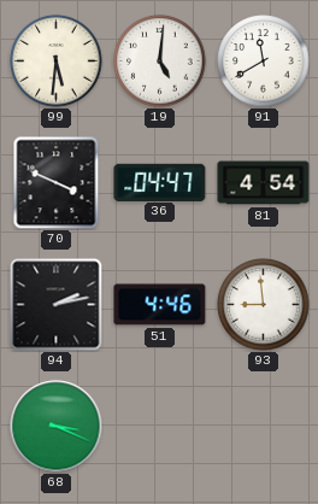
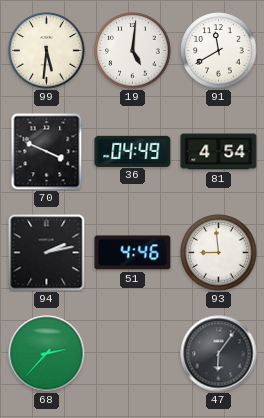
36: 04:47 -> 04:49
68: 3:19 -> 2:37
47: none -> 6:06
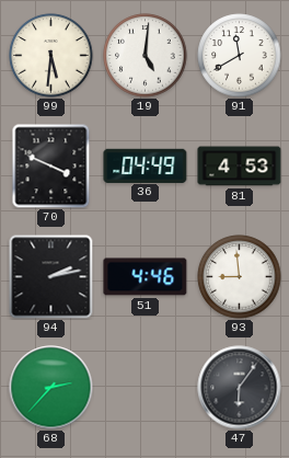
81: 4:54 -> 4:53
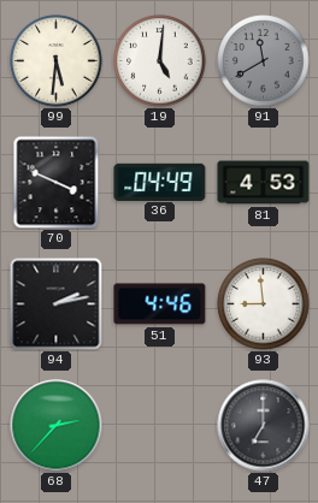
91 dial: white -> grey
47: 6:06 -> 7:00
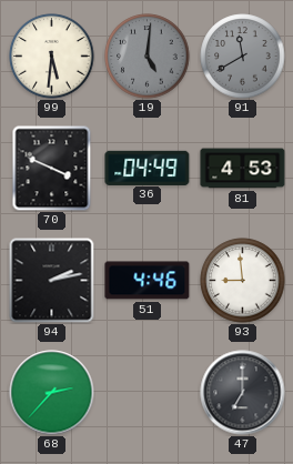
19 dial: white -> grey
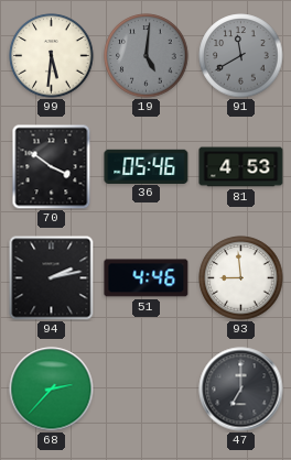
70: 3:49 -> 3:51
36: 04:49 -> 05:46
